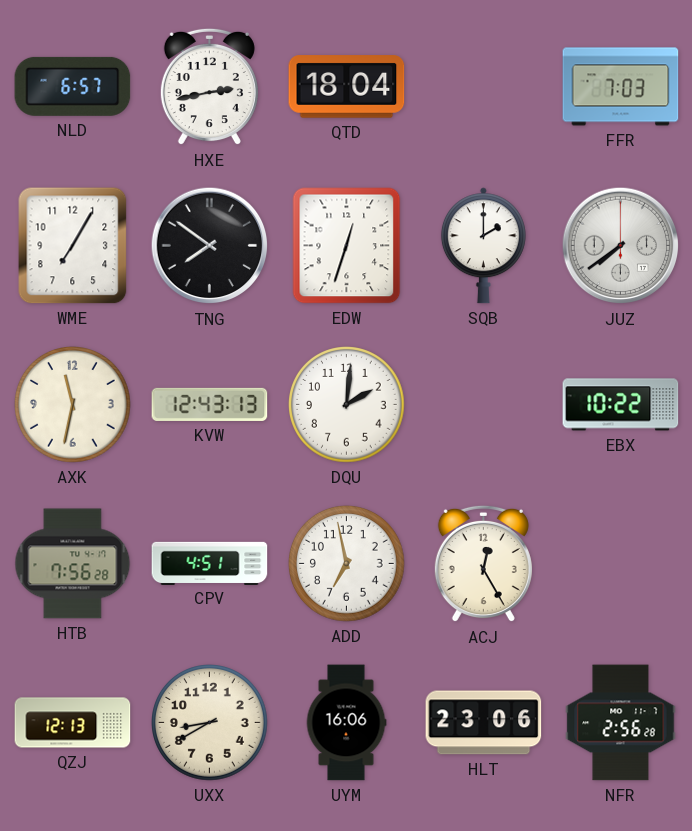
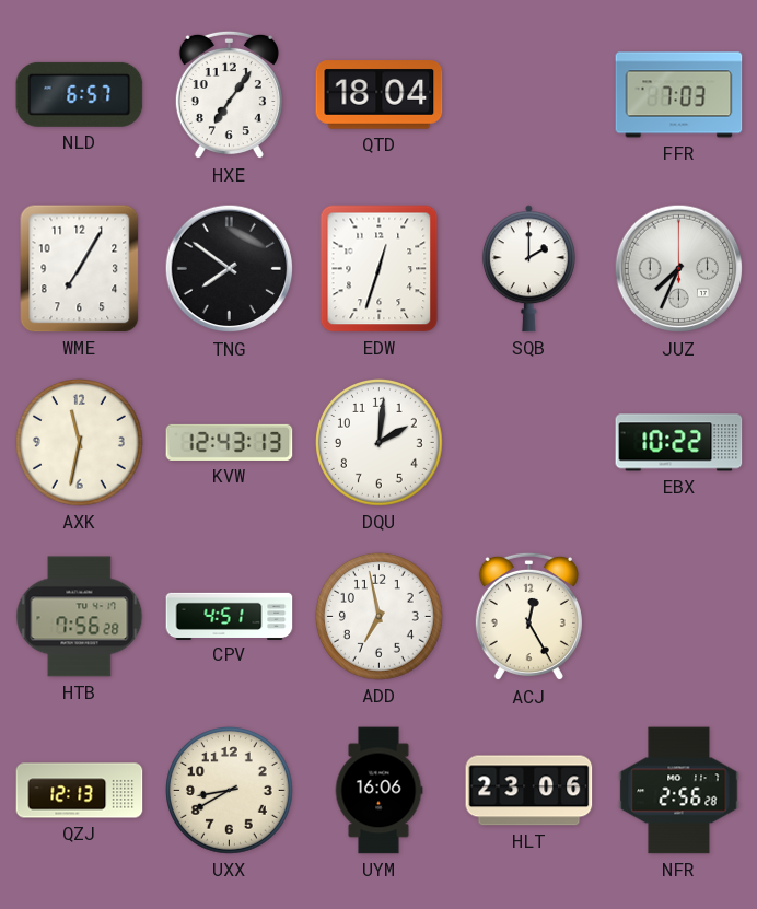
HXE: 2:43 -> 7:06
JUZ: 7:39 -> 7:34
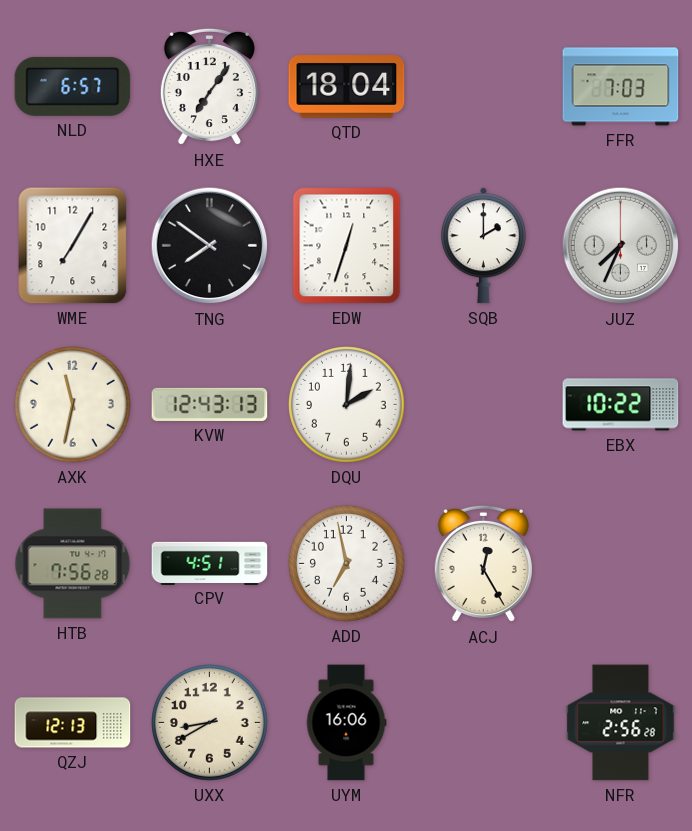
HLT: 23:06 -> none
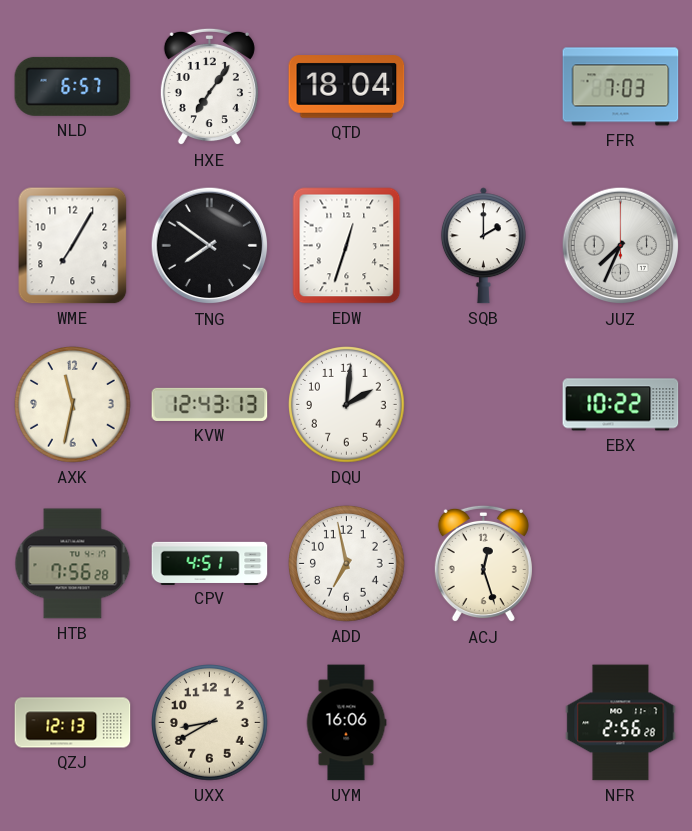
ACJ: 12:25 -> 12:27
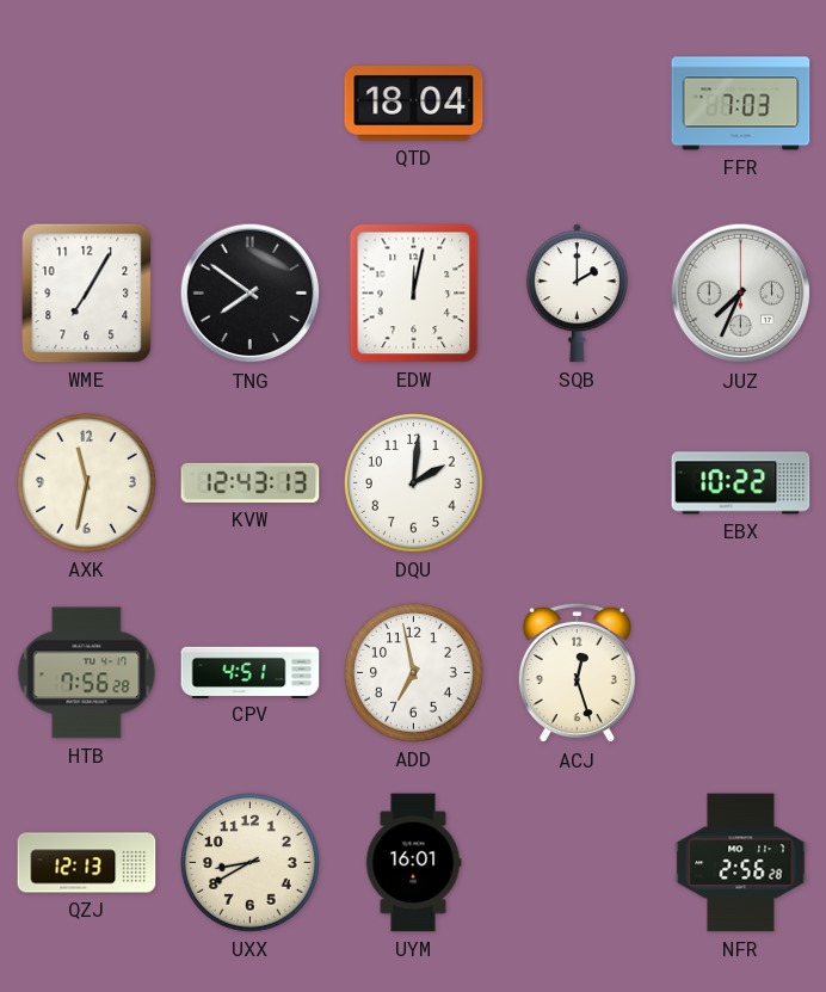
NLD: 6:57 -> none
HXE: 7:06 -> none
EDW: 12:33 -> 12:02
UYM: 16:06 -> 16:01
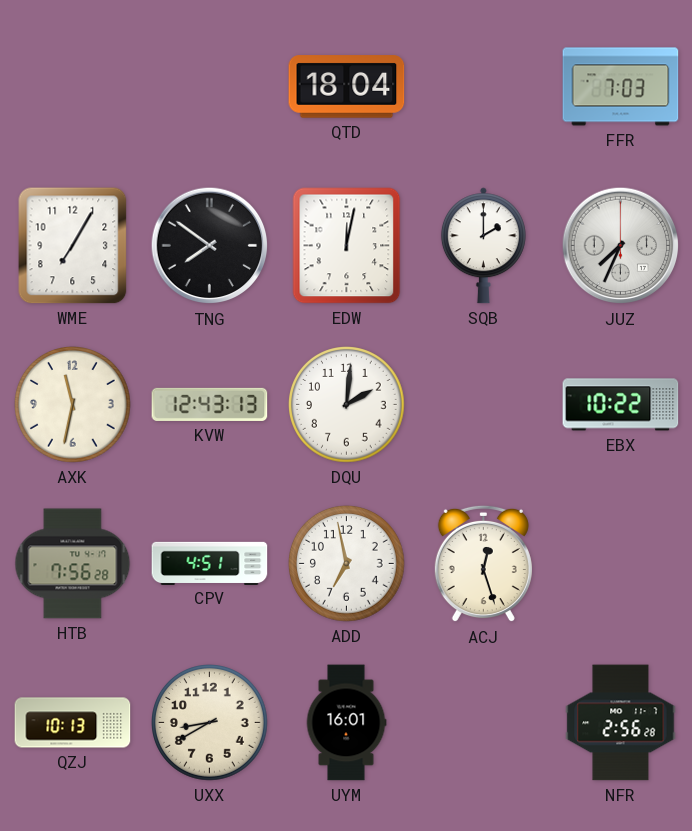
QZJ: 12:13 -> 10:13
